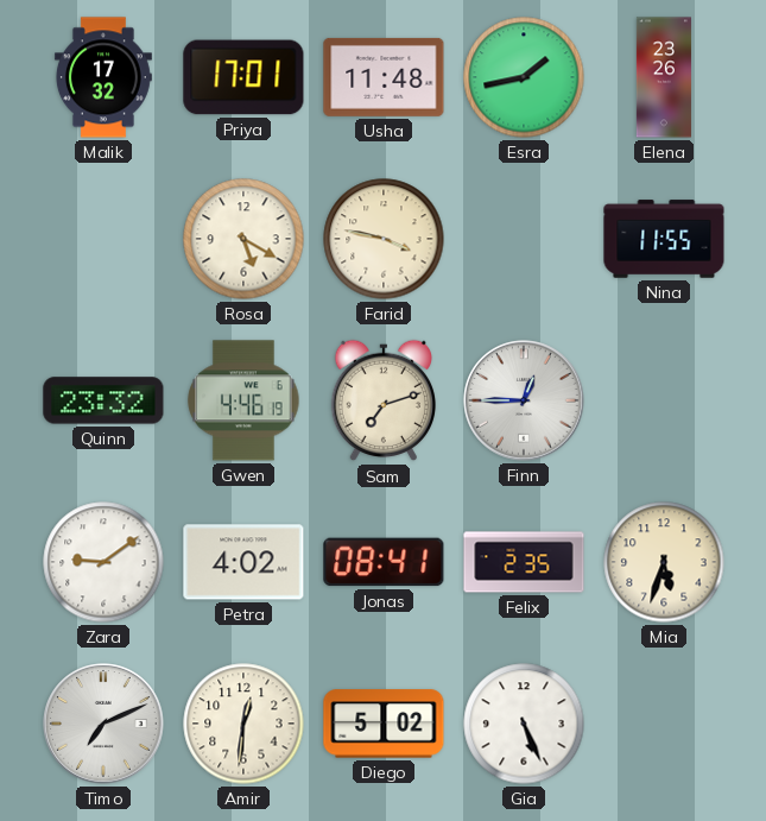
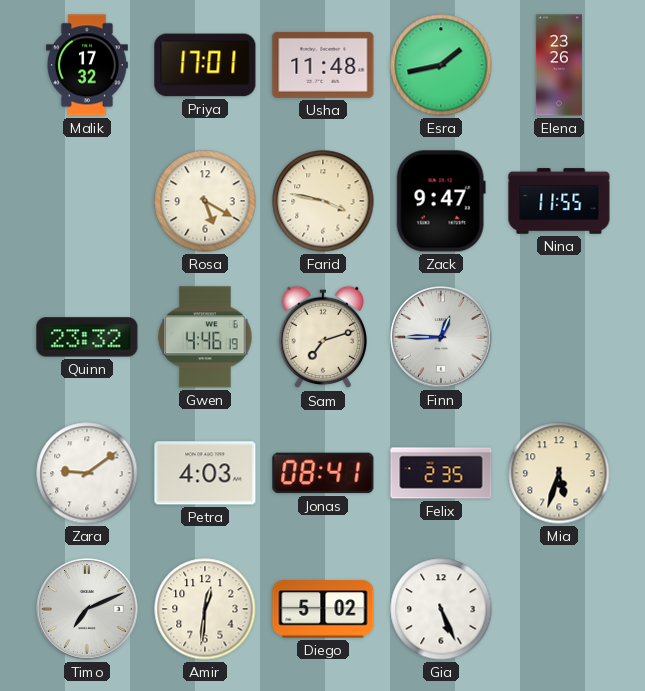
Zack: none -> 9:47
Petra: 4:02 -> 4:03
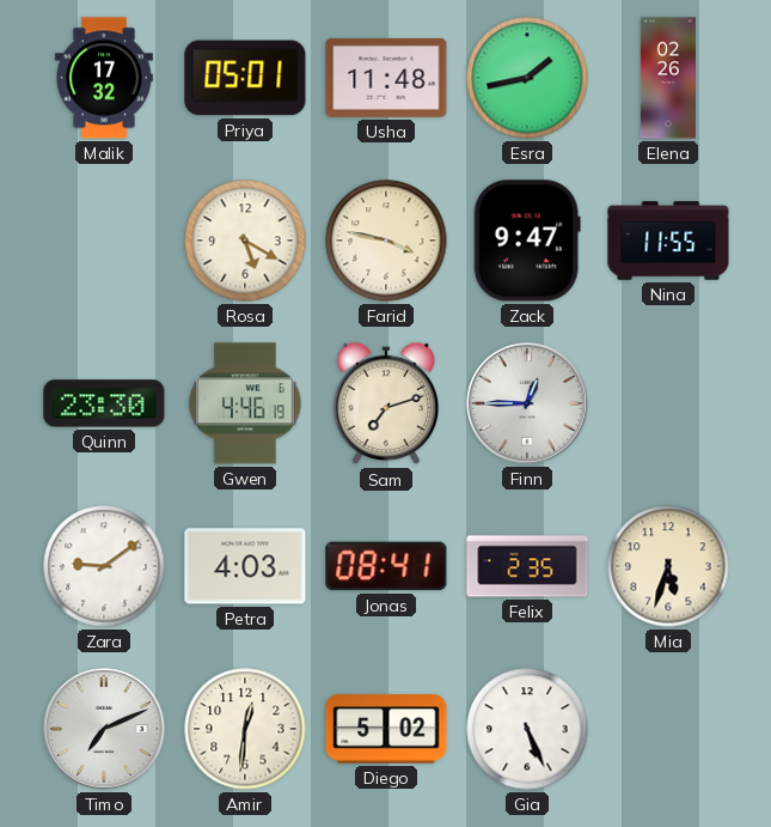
Priya: 17:01 -> 05:01
Elena: 23:26 -> 02:26
Quinn: 23:32 -> 23:30
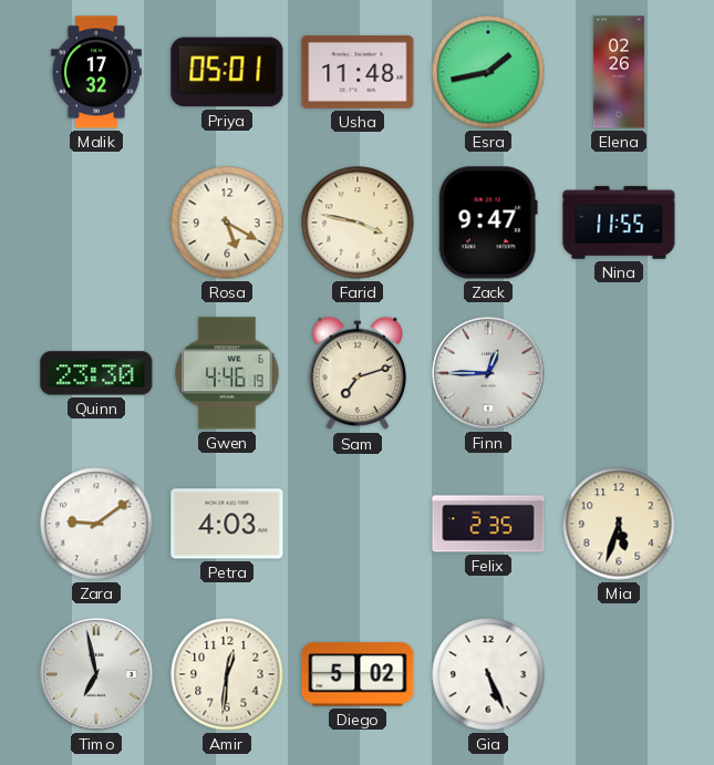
Jonas: 08:41 -> none
Timo: 7:11 -> 6:58
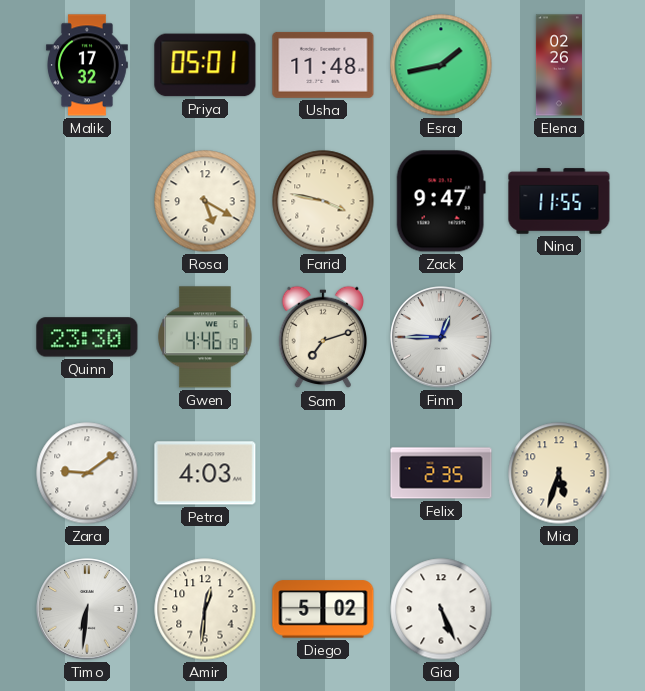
Timo: 6:58 -> 6:31
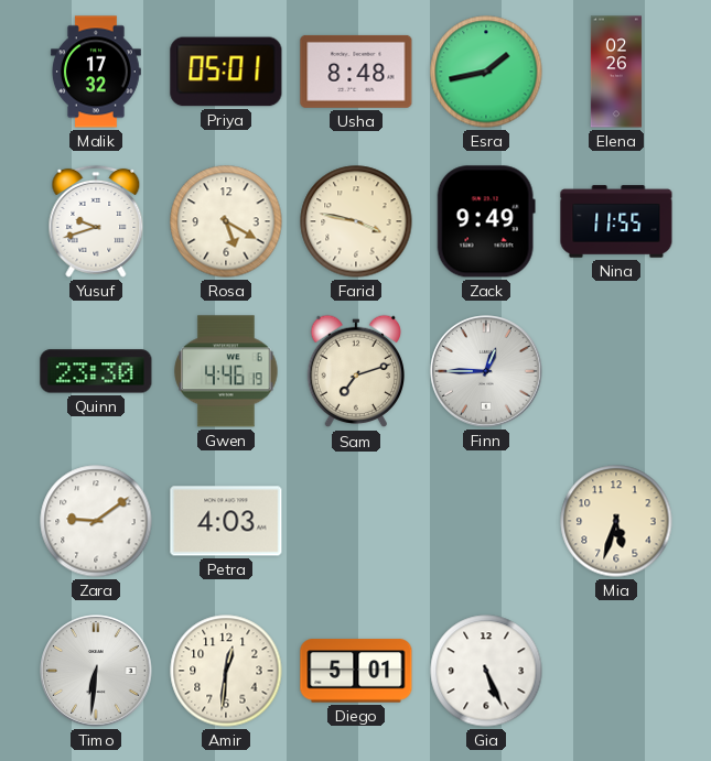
Usha: 11:48 -> 8:48
Yusuf: none -> 9:42
Zack: 9:47 -> 9:49
Felix: 2:35 -> none
Diego: 5:02 -> 5:01
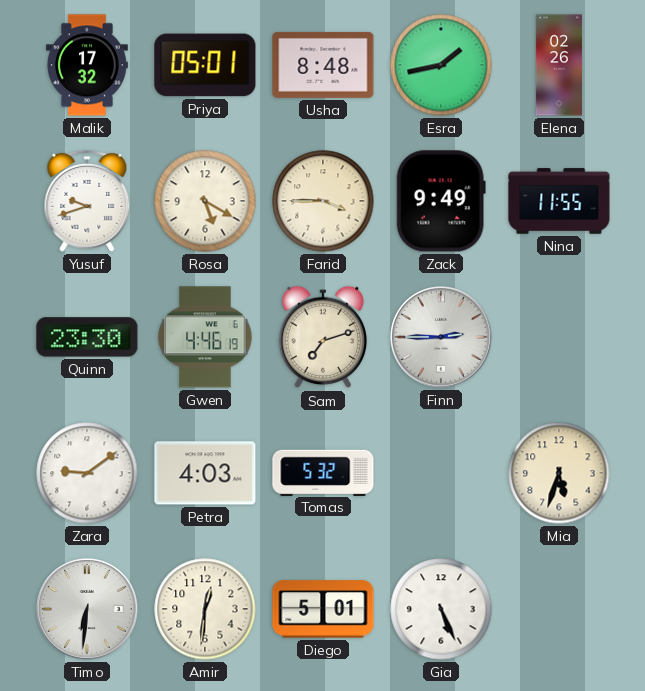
Farid: 3:47 -> 3:45
Finn: 12:45 -> 2:45
Tomas: none -> 5:32
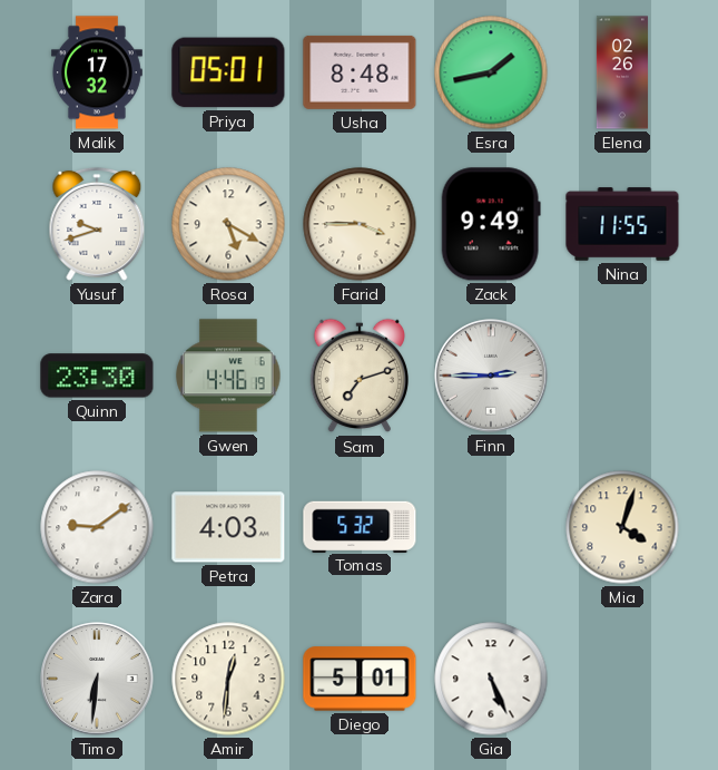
Mia: 5:33 -> 4:03
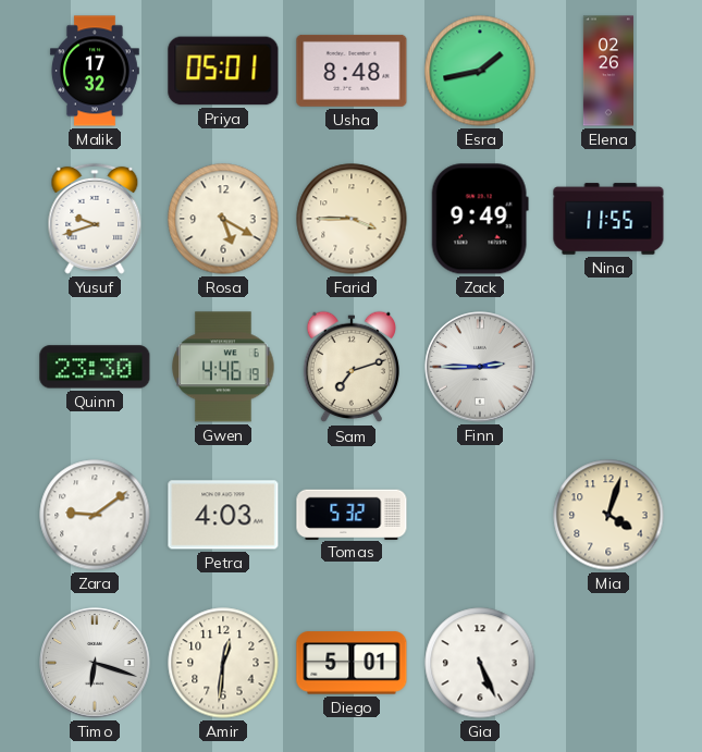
Timo: 6:31 -> 6:18
